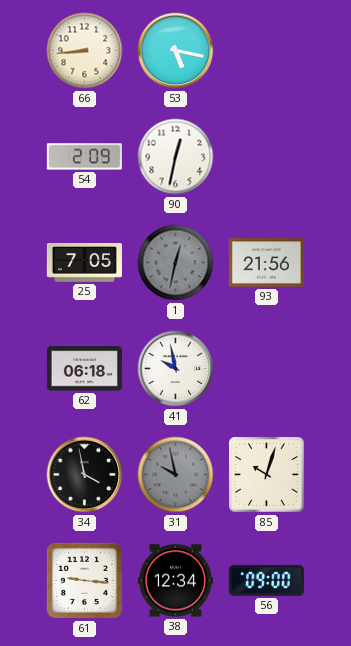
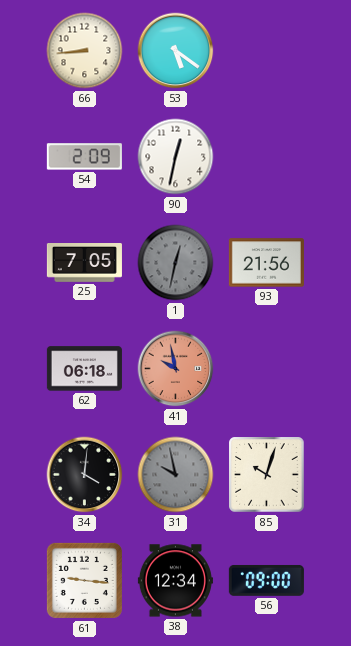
53: 5:17 -> 5:21
41 dial: white -> salmon
34: 3:58 -> 4:01
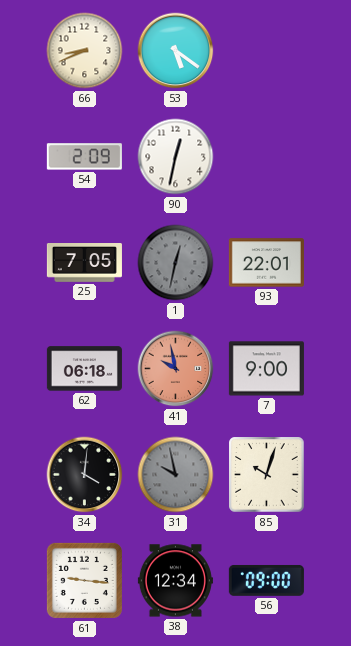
66: 8:44 -> 8:41
93: 21:56 -> 22:01
7: none -> 9:00
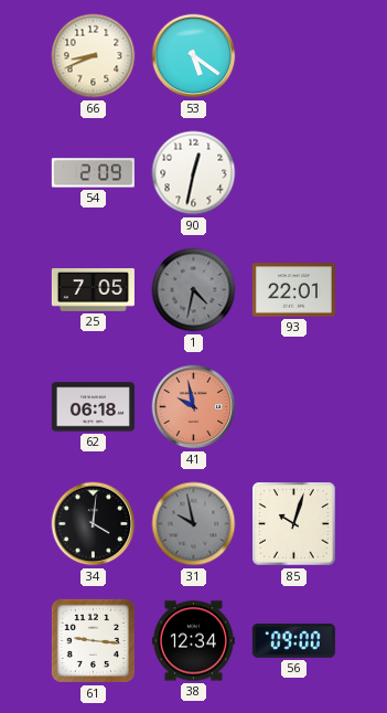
1: 12:32 -> 4:32
7: 9:00 -> none
